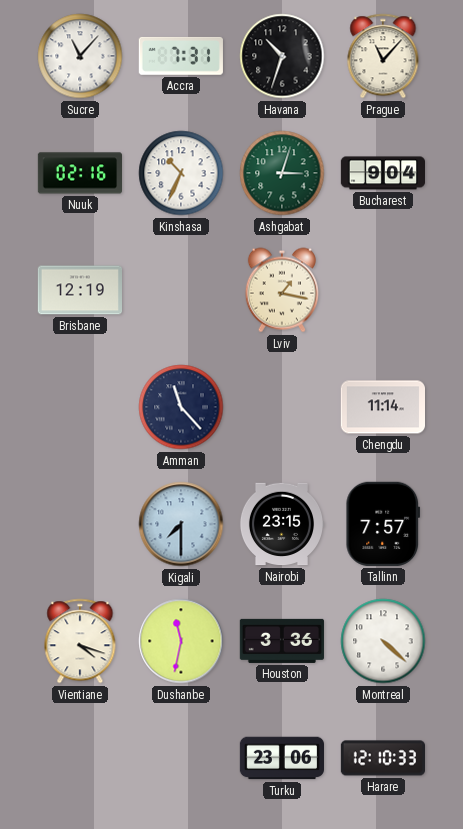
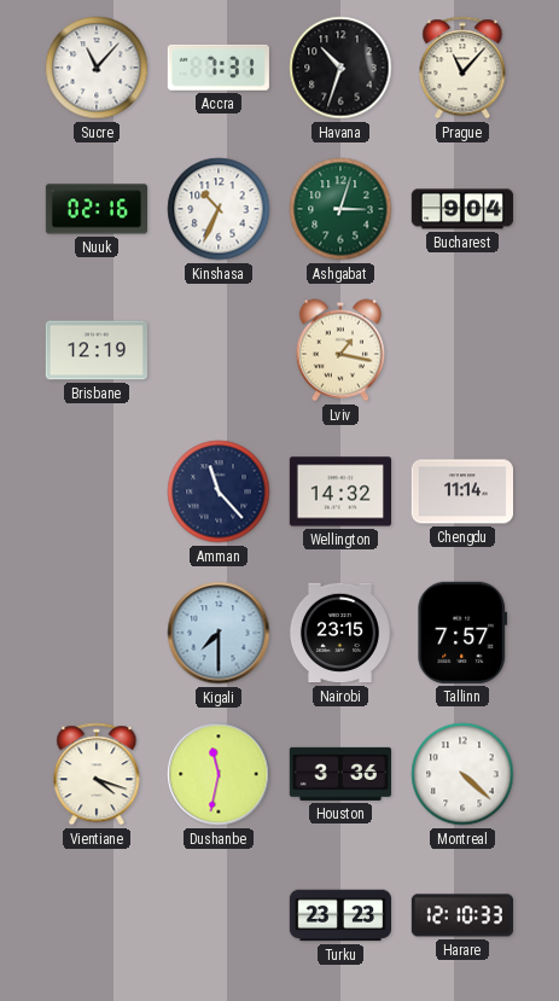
Wellington: none -> 14:32
Turku: 23:06 -> 23:23
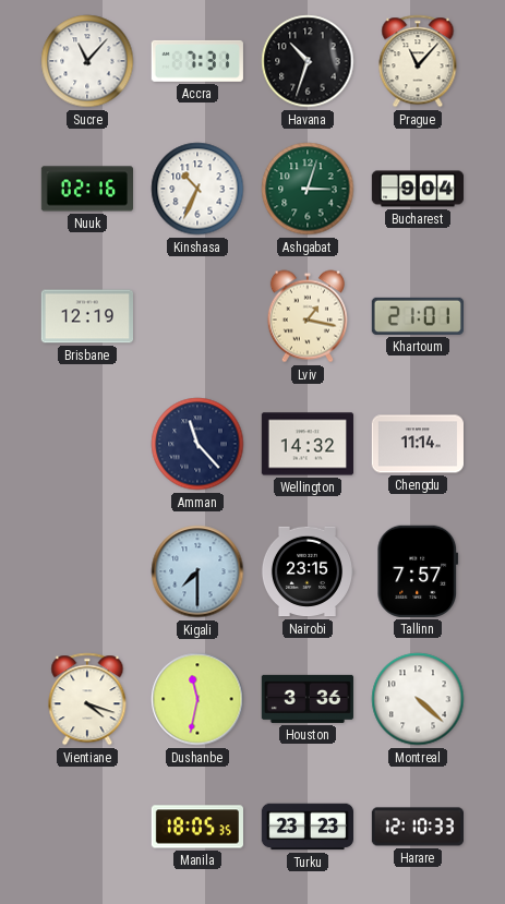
Khartoum: none -> 21:01
Manila: none -> 18:05
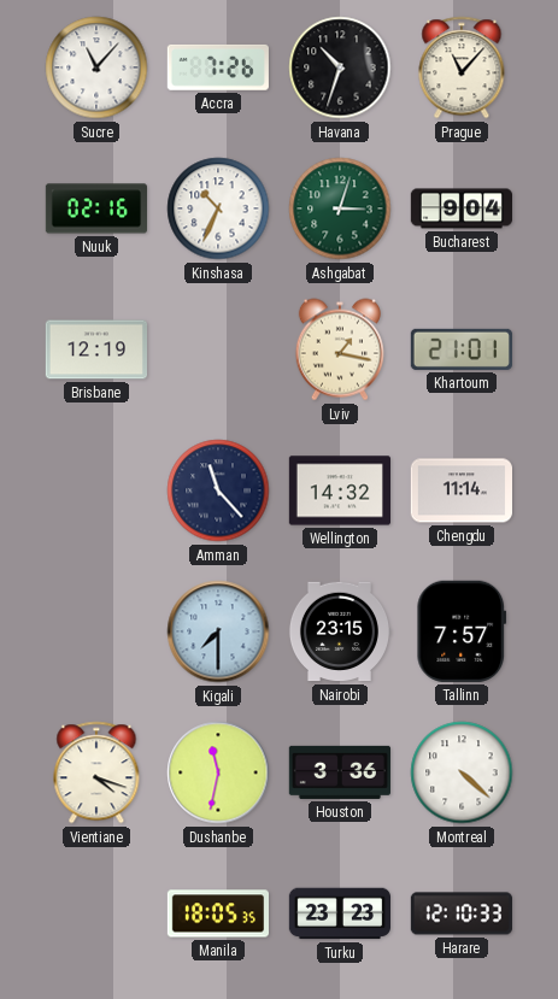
Accra: 7:31 -> 7:26
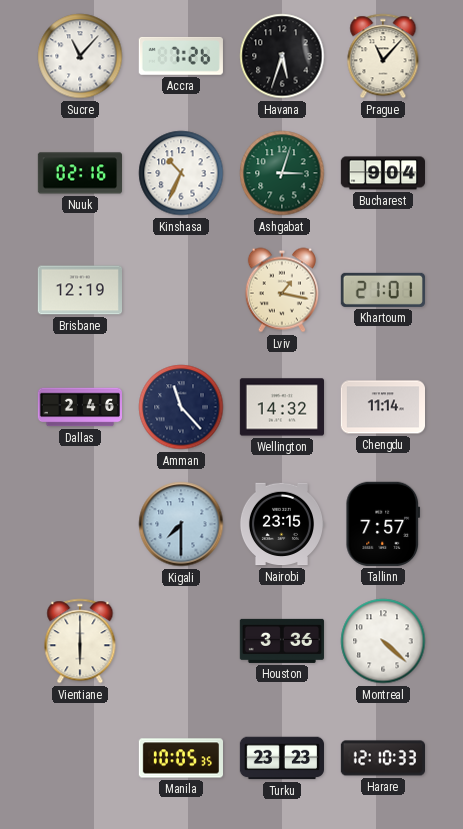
Havana: 10:33 -> 5:33
Dallas: none -> 2:46
Vientiane: 4:18 -> 6:00
Dushanbe: 11:32 -> none
Manila: 18:05 -> 10:05
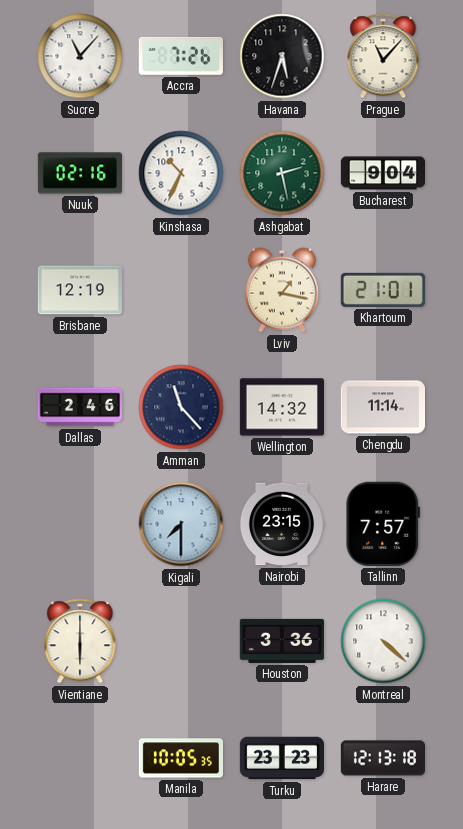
Ashgabat: 3:03 -> 2:28
Harare: 12:10 -> 12:13
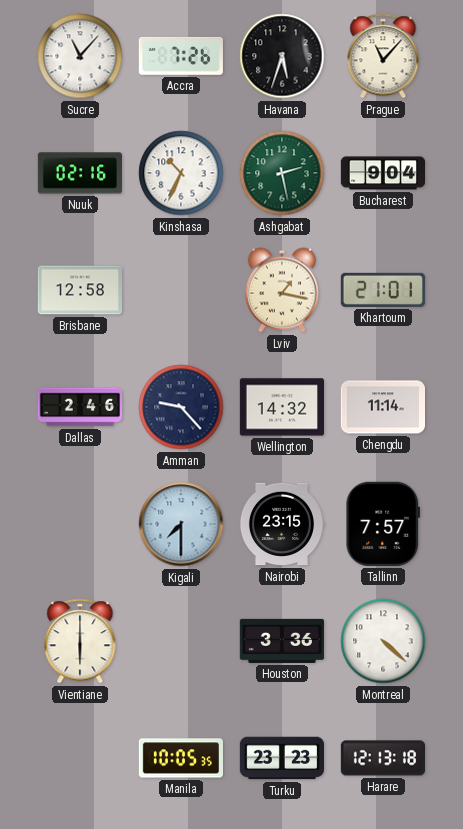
Brisbane: 12:19 -> 12:58
Amman: 11:23 -> 9:23
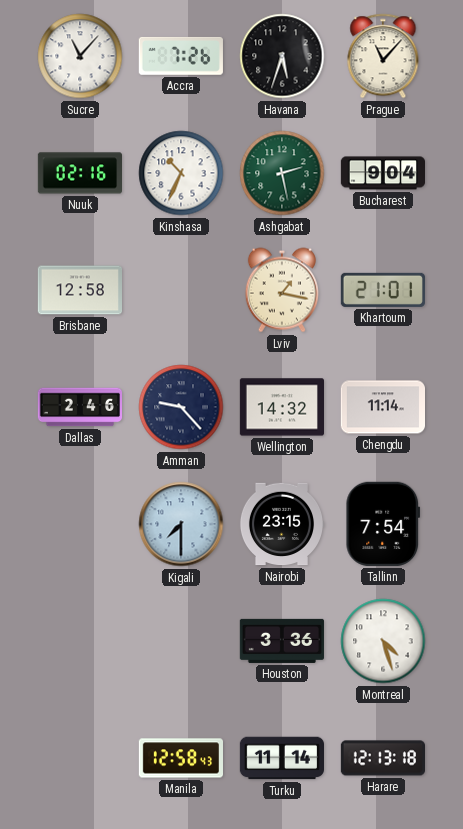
Tallinn: 7:57 -> 7:54
Vientiane: 6:00 -> none
Montreal: 4:22 -> 4:27
Manila: 10:05 -> 12:58
Turku: 23:23 -> 11:14
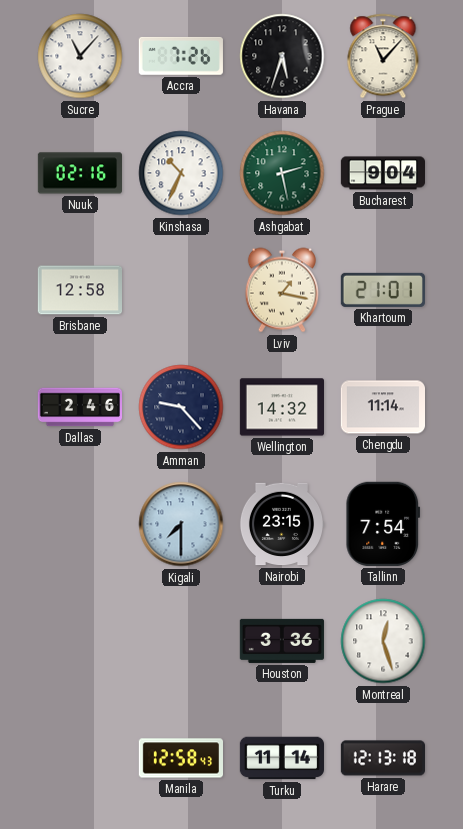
Montreal: 4:27 -> 12:27
